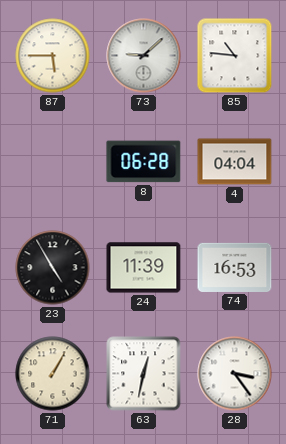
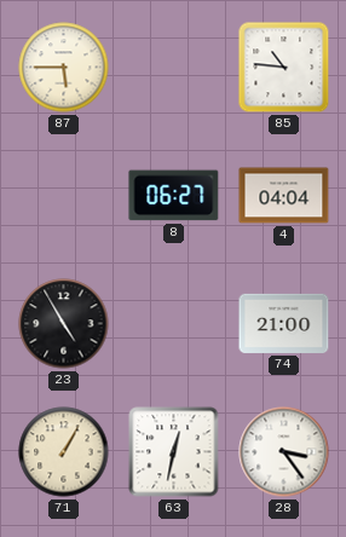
73: 9:08 -> none
8: 06:28 -> 06:27
24: 11:39 -> none
74: 16:53 -> 21:00
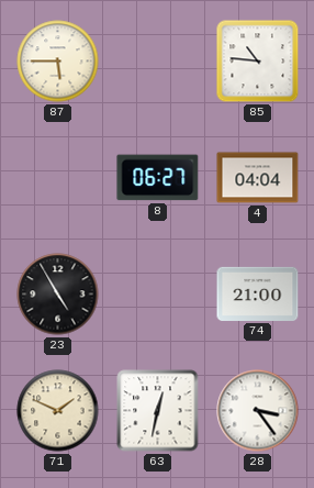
71: 1:05 -> 1:49
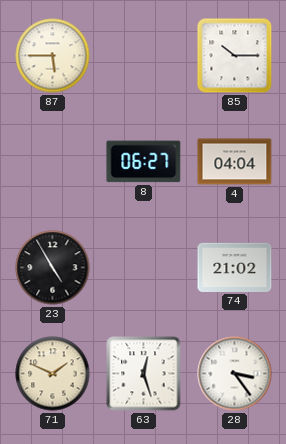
85: 10:46 -> 10:15
74: 21:00 -> 21:02
63: 12:32 -> 12:27
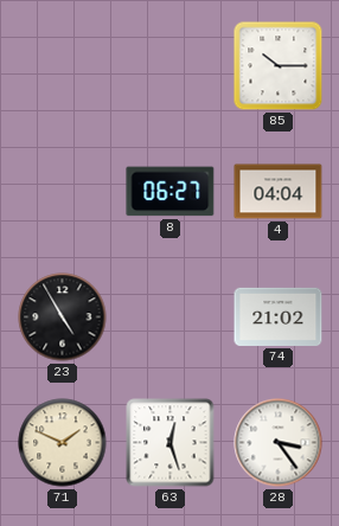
87: 5:45 -> none
